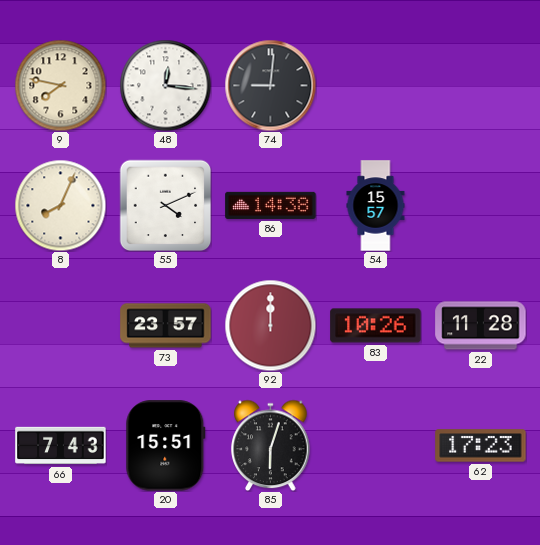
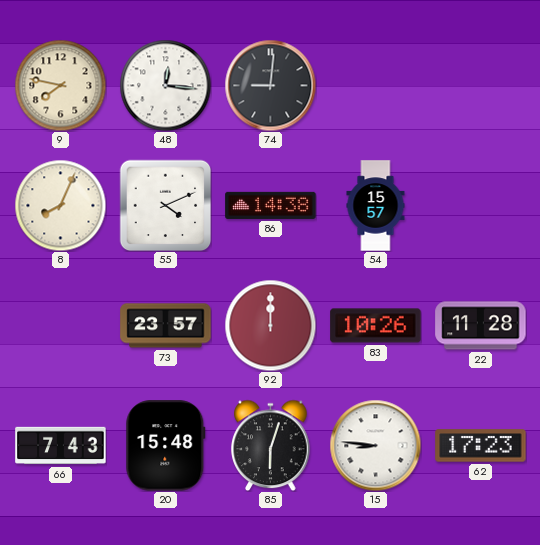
20: 15:51 -> 15:48
15: none -> 8:46
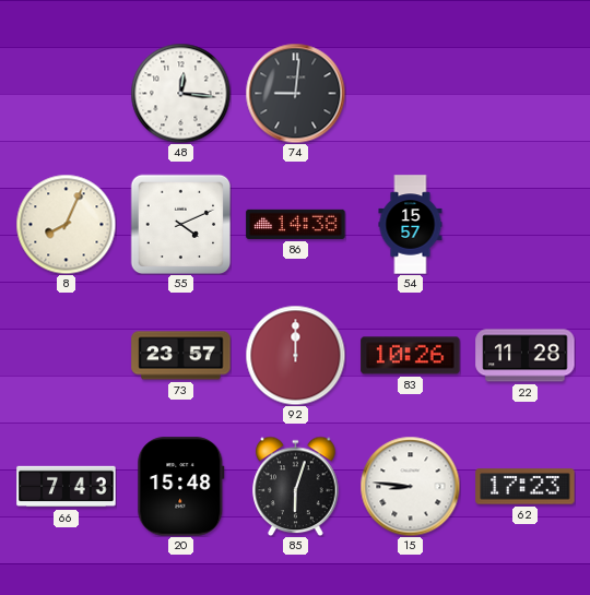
9: 7:47 -> none
